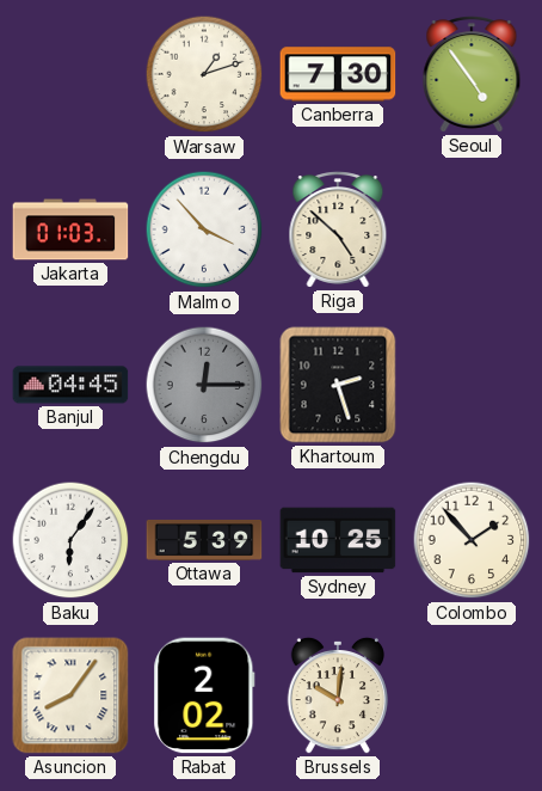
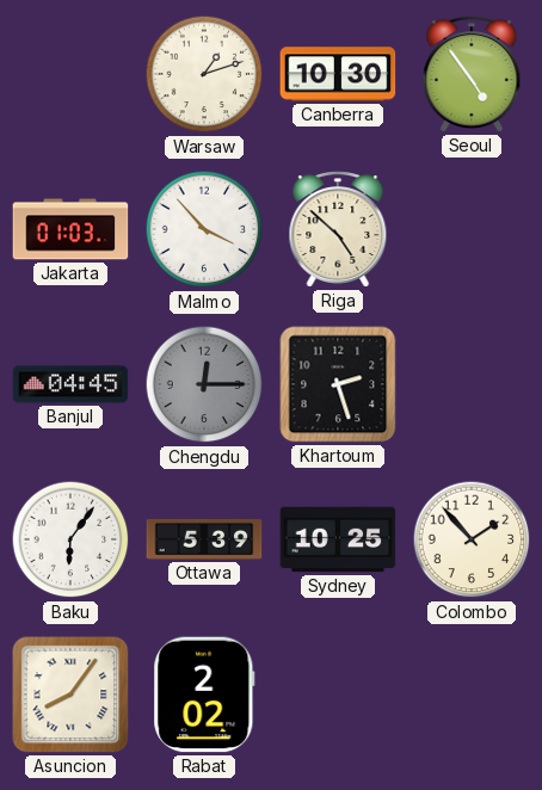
Canberra: 7:30 -> 10:30
Brussels: 10:01 -> none
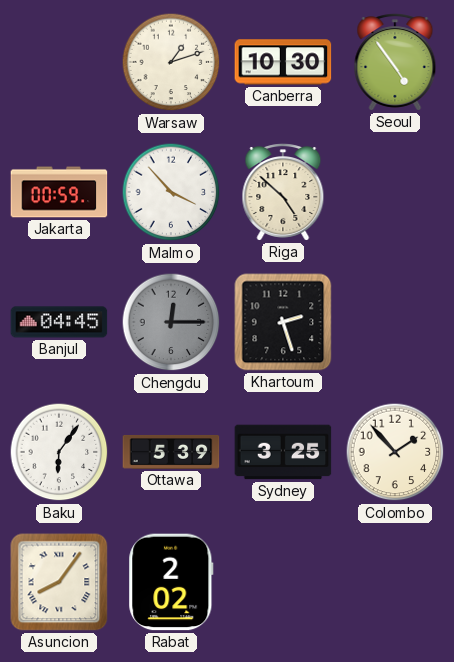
Jakarta: 01:03 -> 00:59
Sydney: 10:25 -> 3:25
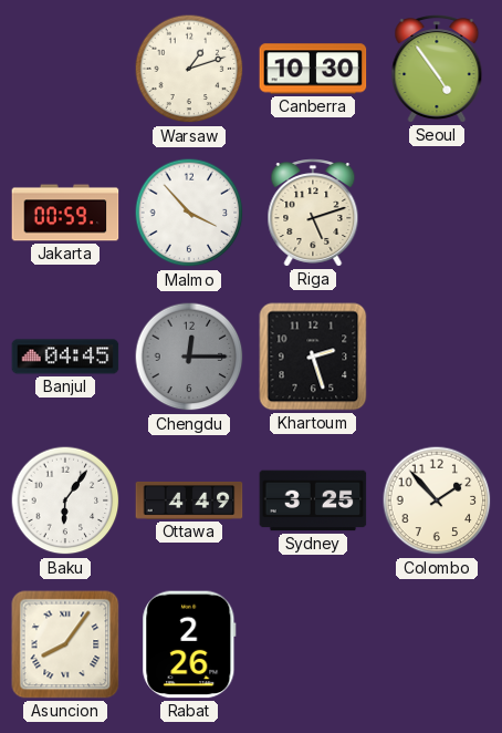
Riga: 4:52 -> 5:12
Ottawa: 5:39 -> 4:49
Rabat: 2:02 -> 2:26
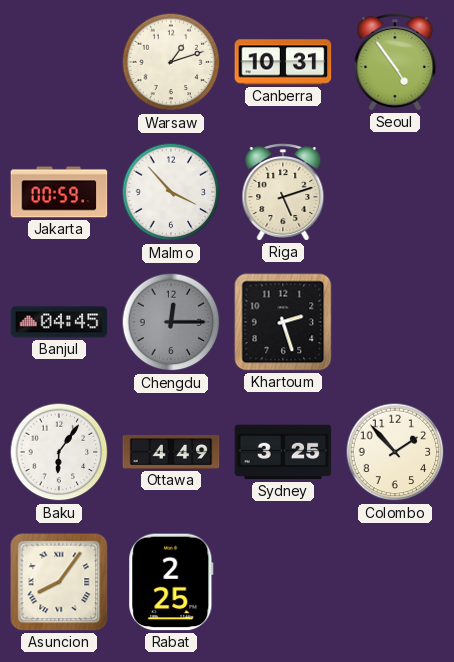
Canberra: 10:30 -> 10:31
Rabat: 2:26 -> 2:25
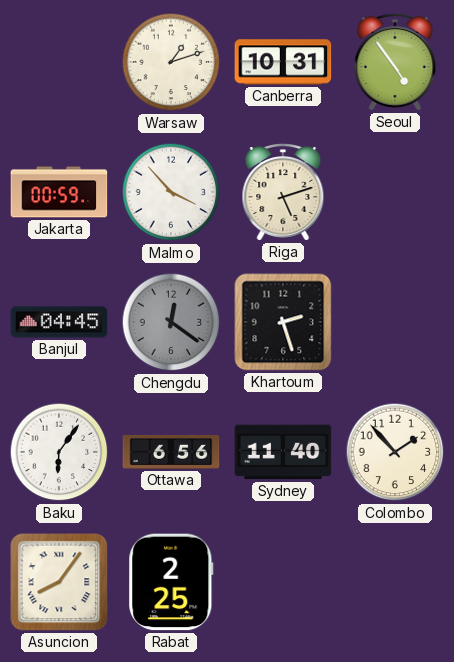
Chengdu: 12:15 -> 12:21
Ottawa: 4:49 -> 6:56
Sydney: 3:25 -> 11:40
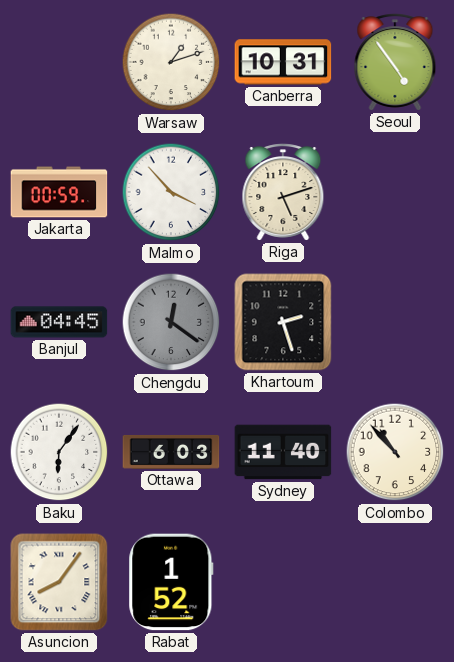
Ottawa: 6:56 -> 6:03
Colombo: 1:53 -> 10:53
Rabat: 2:25 -> 1:52
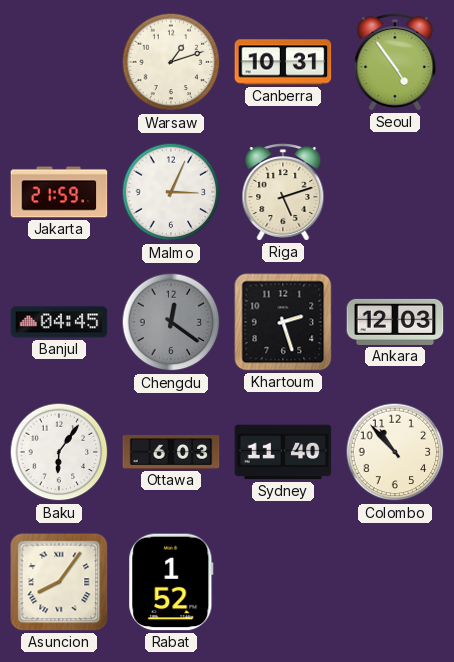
Jakarta: 00:59 -> 21:59
Malmo: 3:53 -> 3:04
Ankara: none -> 12:03
